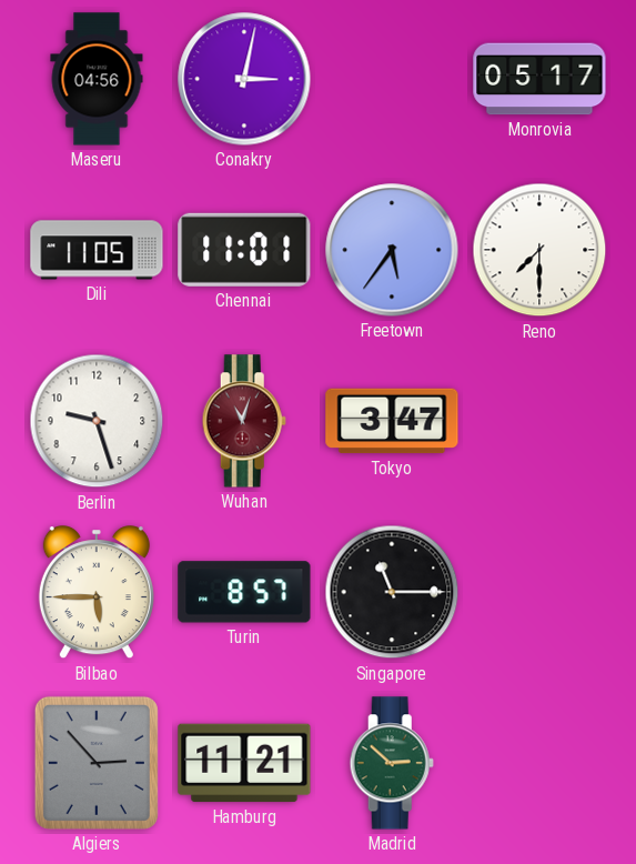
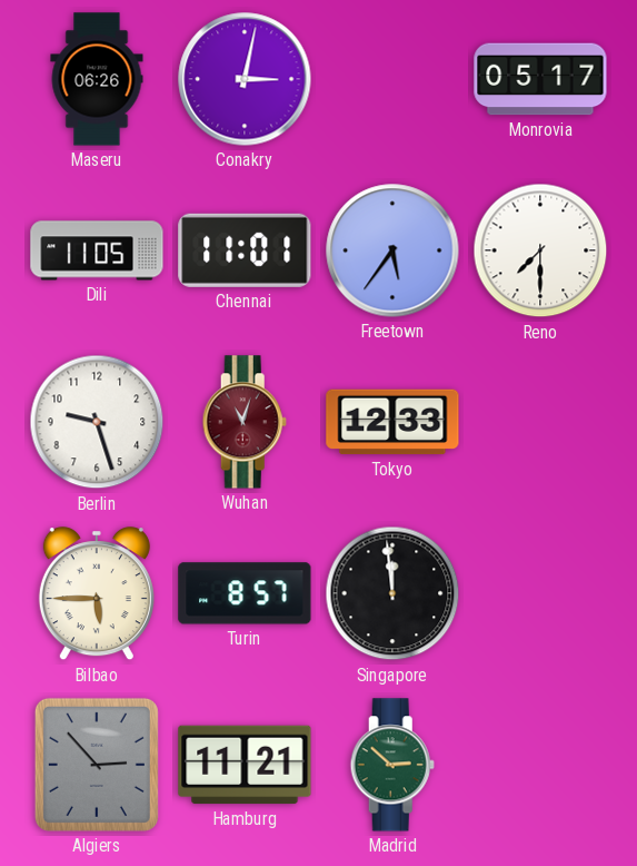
Maseru: 04:56 -> 06:26
Tokyo: 3:47 -> 12:33
Singapore: 11:15 -> 11:59
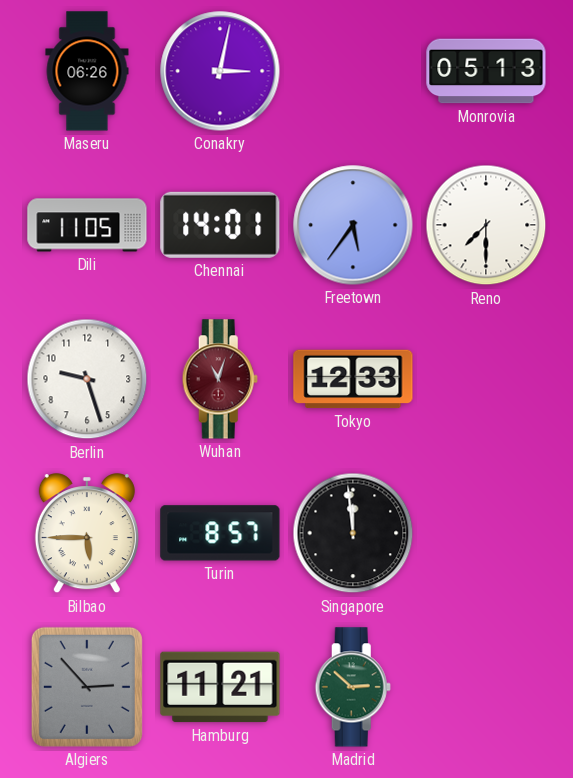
Monrovia: 05:17 -> 05:13
Chennai: 11:01 -> 14:01
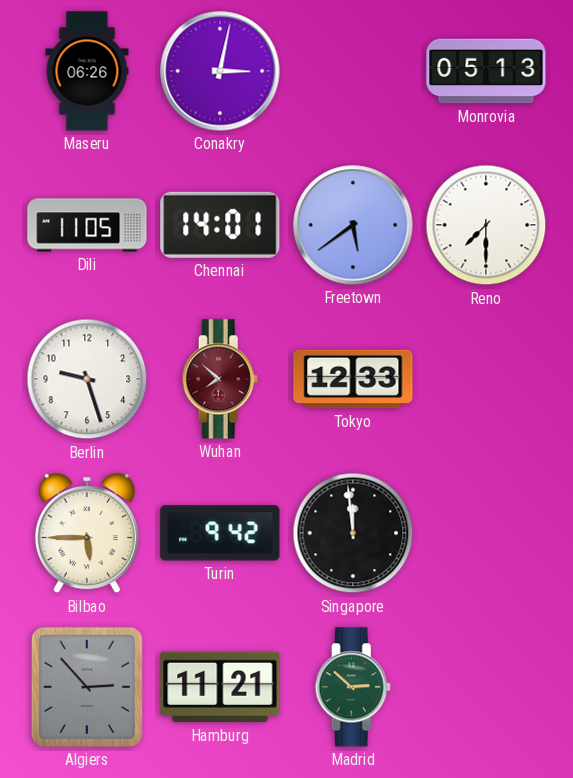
Freetown: 5:36 -> 5:39
Wuhan: 11:03 -> 7:52
Turin: 8:57 -> 9:42
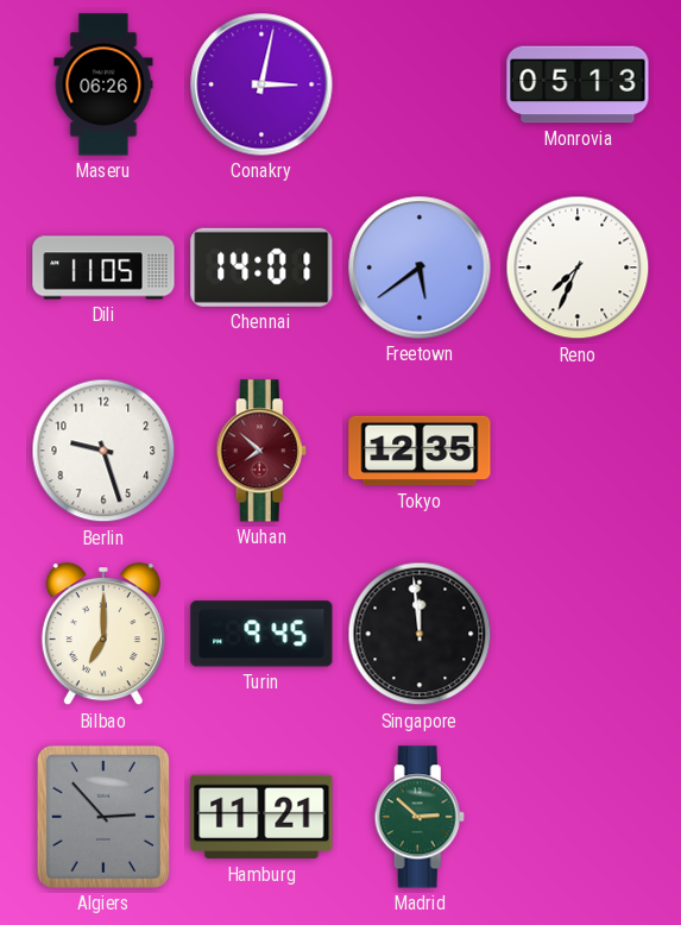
Reno: 7:30 -> 7:34
Tokyo: 12:33 -> 12:35
Bilbao: 5:45 -> 7:00
Turin: 9:42 -> 9:45
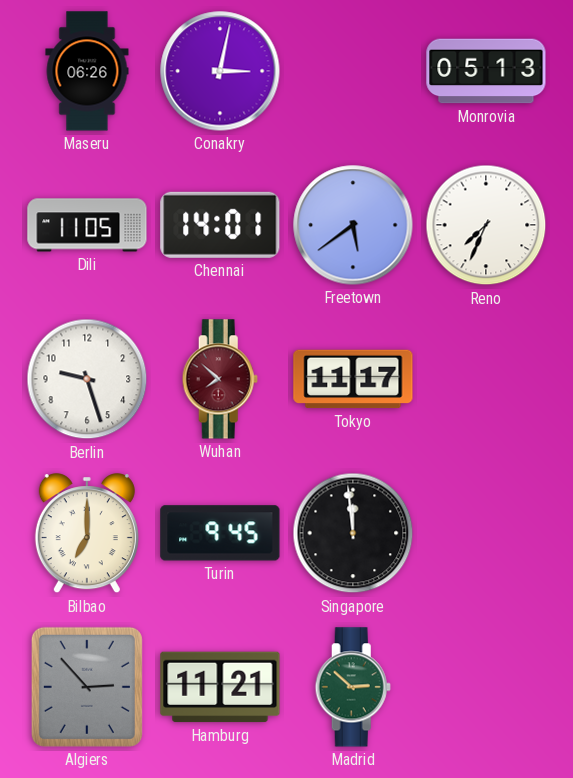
Tokyo: 12:35 -> 11:17
